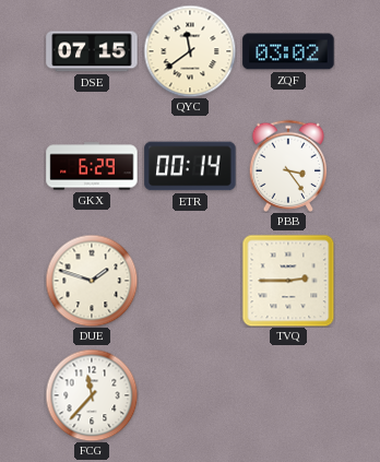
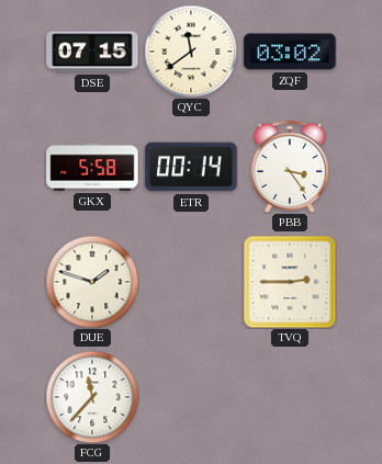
GKX: 6:29 -> 5:58
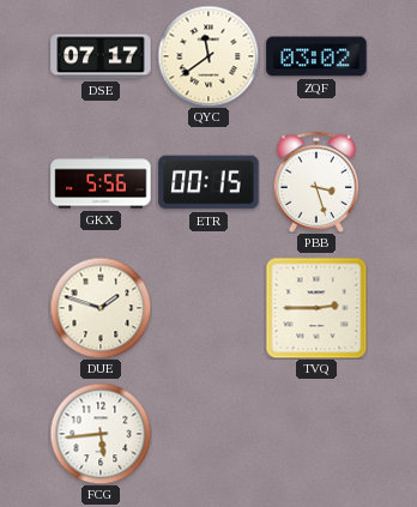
DSE: 07:15 -> 07:17
GKX: 5:58 -> 5:56
ETR: 00:14 -> 00:15
PBB: 3:24 -> 3:27
FCG: 11:37 -> 5:44
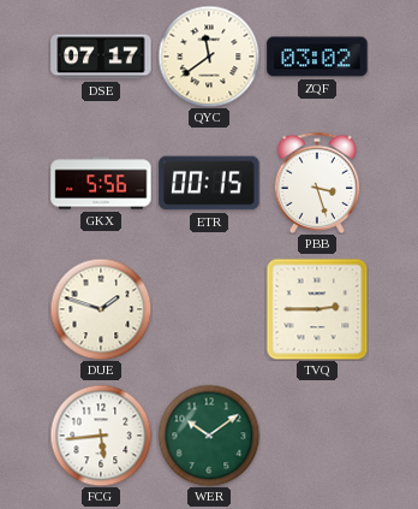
WER: none -> 10:09
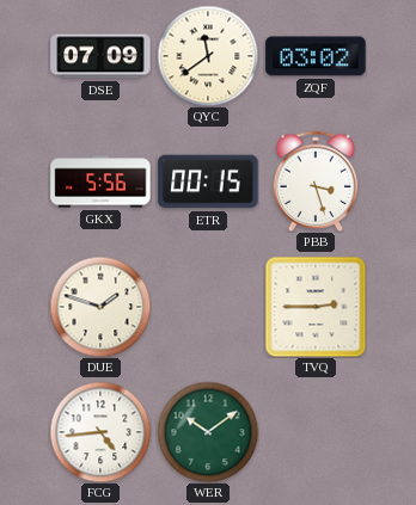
DSE: 07:17 -> 07:09
FCG: 5:44 -> 4:44
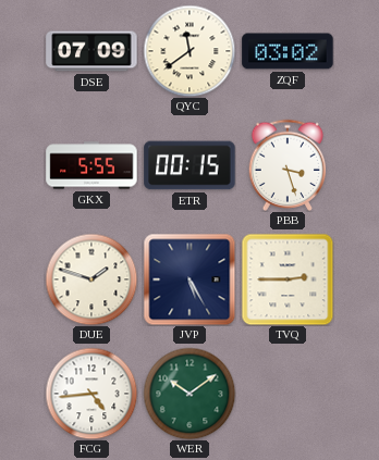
GKX: 5:56 -> 5:55
JVP: none -> 5:25
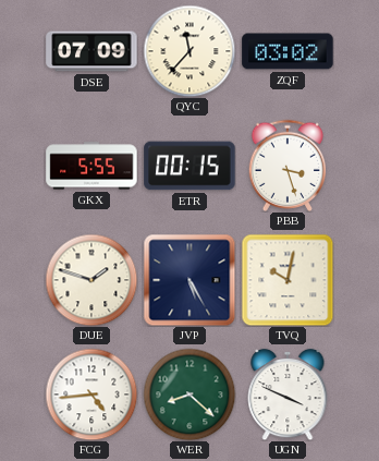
QYC: 11:39 -> 11:37
TVQ: 2:45 -> 10:02
WER: 10:09 -> 8:22
UGN: none -> 3:49
